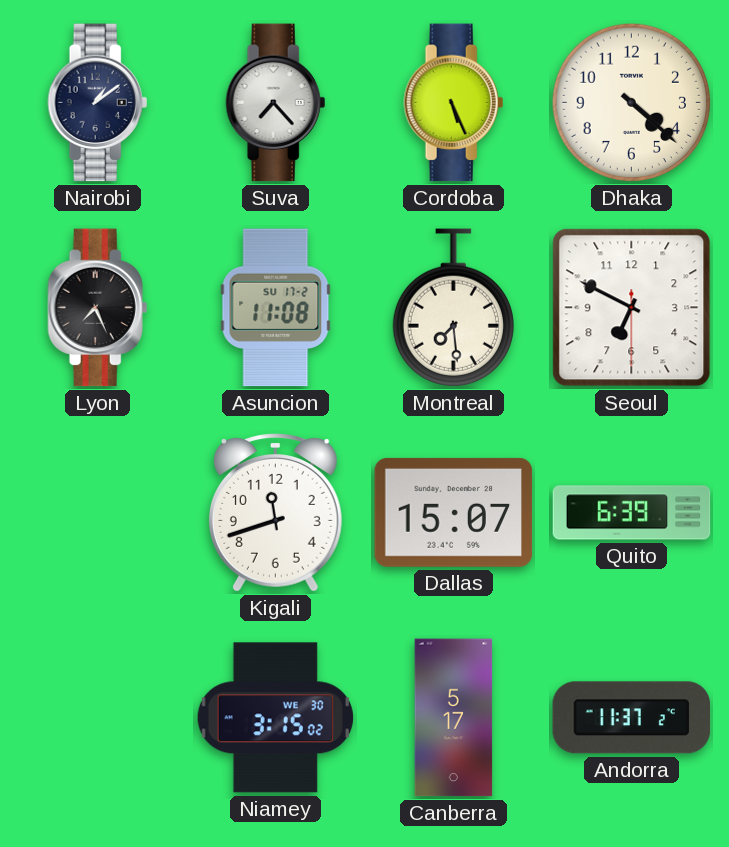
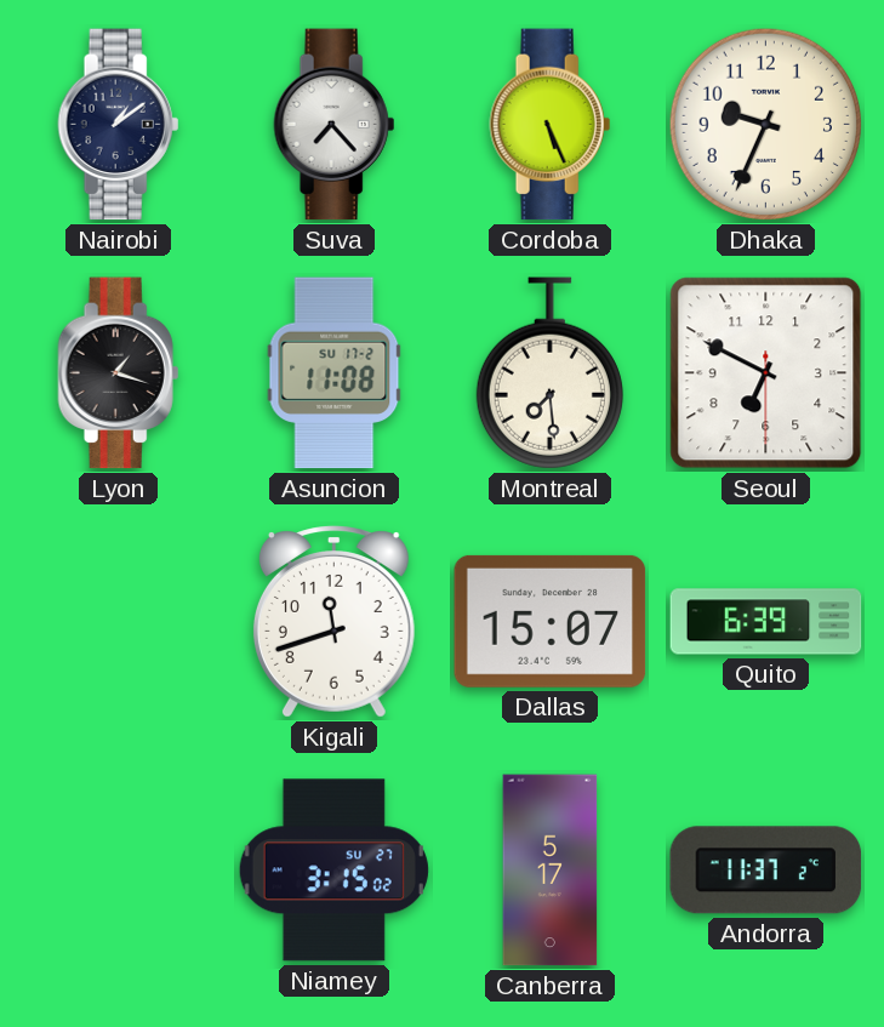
Dhaka: 4:22 -> 9:34
Lyon: 7:26 -> 1:18
Niamey date: WE 30 -> SU 27
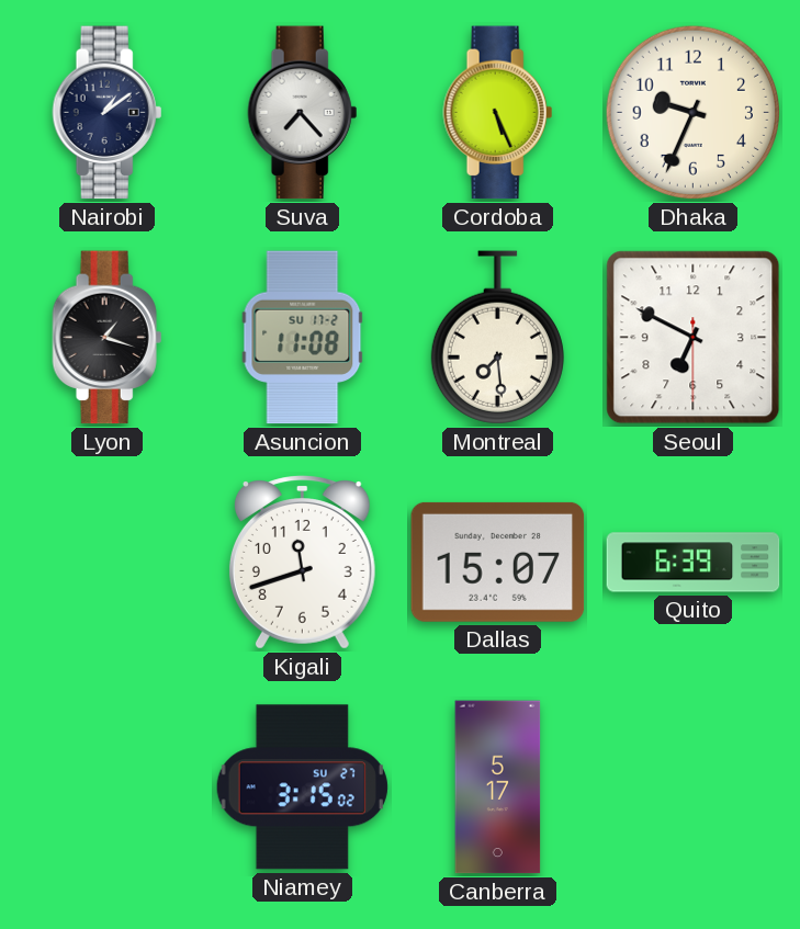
Andorra: 11:37 -> none
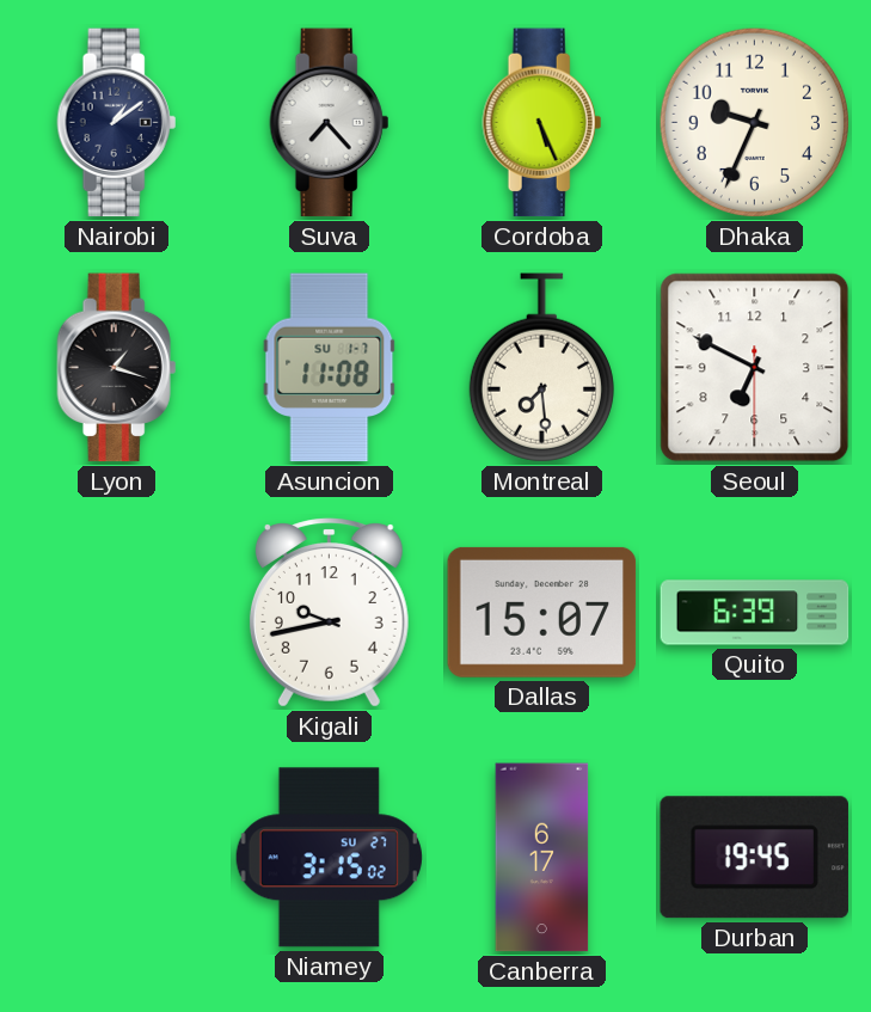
Asuncion date: SU 17-2 -> SU 1-7
Kigali: 11:42 -> 9:43
Canberra: 5:17 -> 6:17
Durban: none -> 19:45
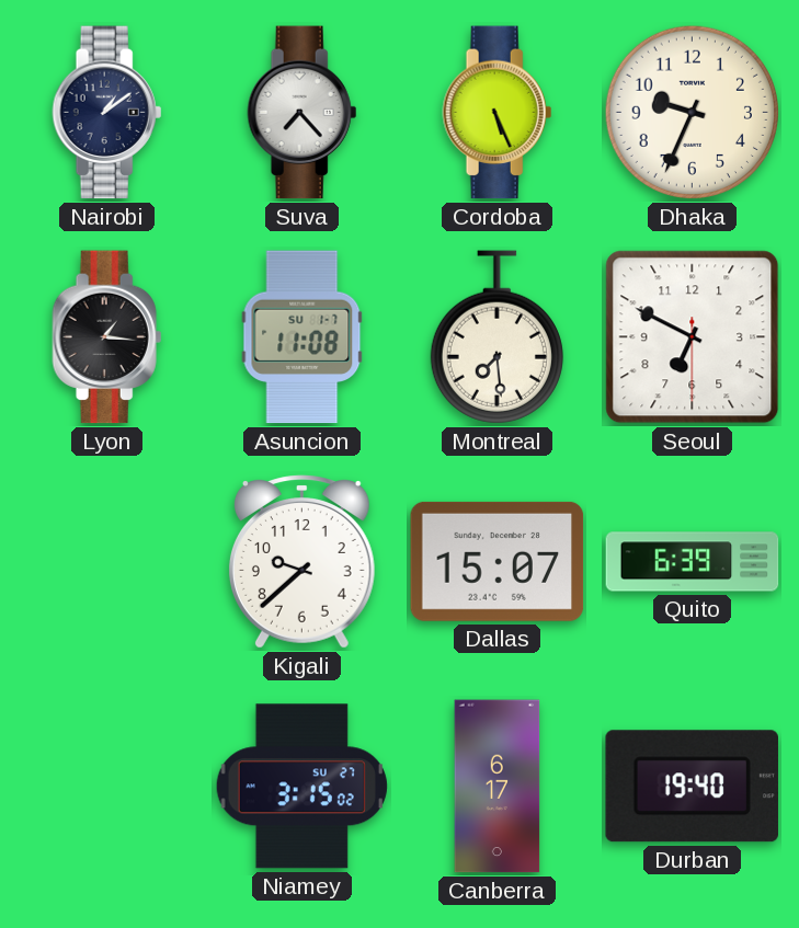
Lyon: 1:18 -> 1:16
Kigali: 9:43 -> 9:38
Durban: 19:45 -> 19:40
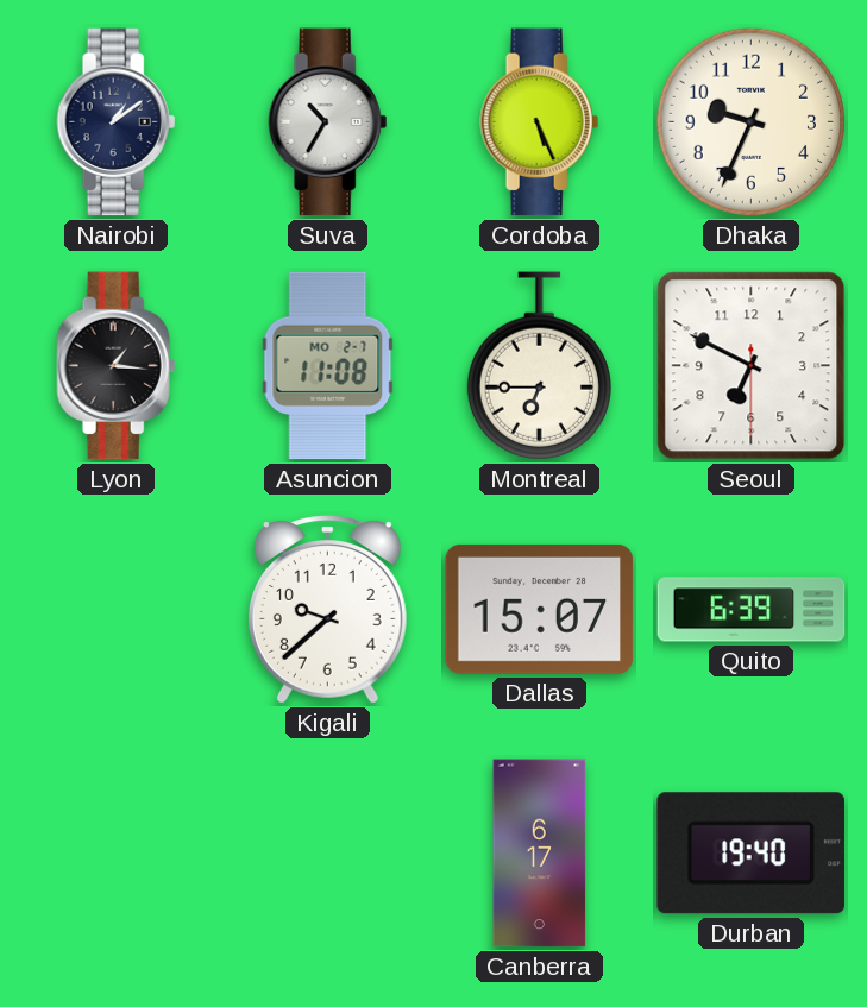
Suva: 7:23 -> 10:35
Asuncion date: SU 1-7 -> MO 2-7
Montreal: 7:29 -> 6:45
Niamey: 3:15 -> none
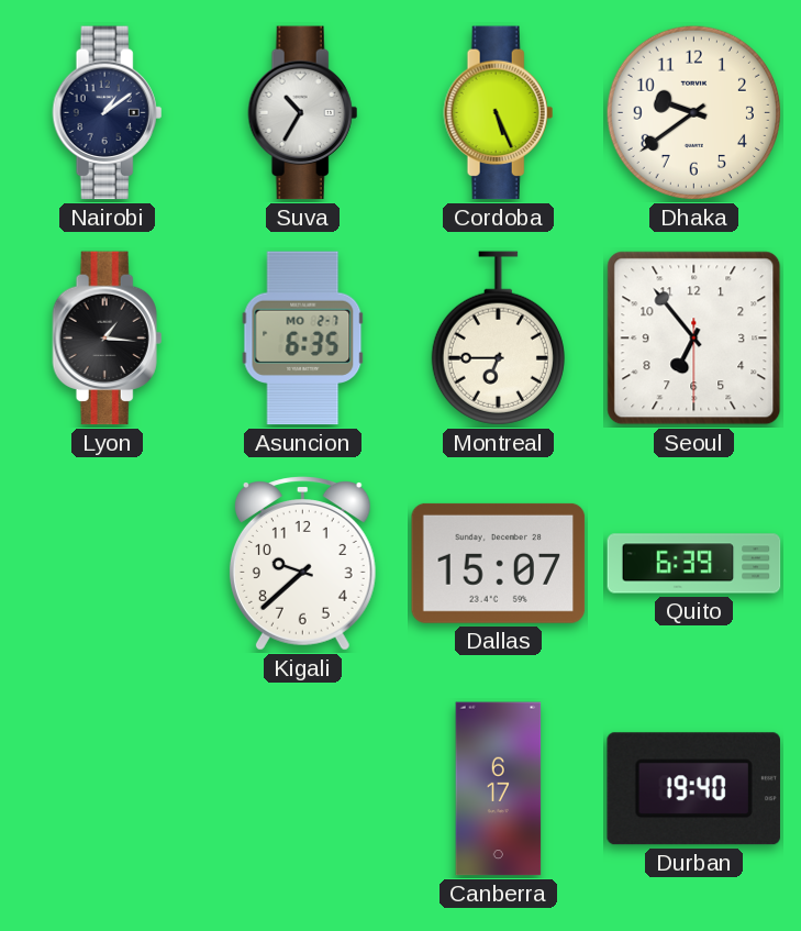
Dhaka: 9:34 -> 9:39
Asuncion: 11:08 -> 6:35
Seoul: 6:49 -> 6:53
